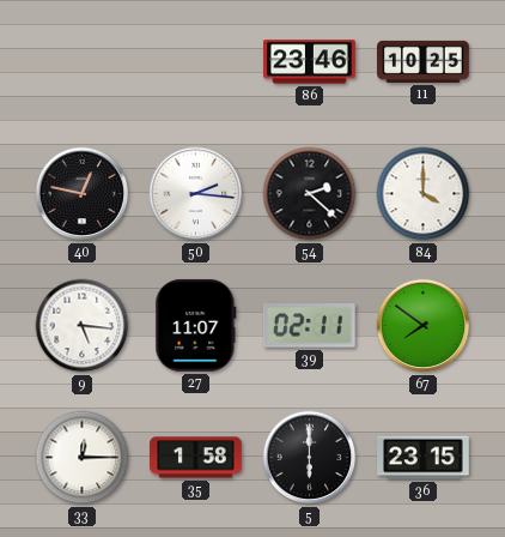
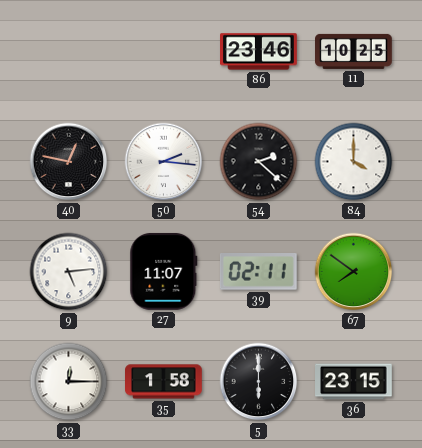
9: 5:16 -> 5:14
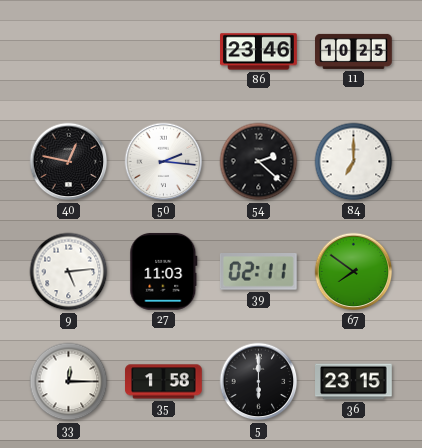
84: 4:00 -> 7:00
27: 11:07 -> 11:03
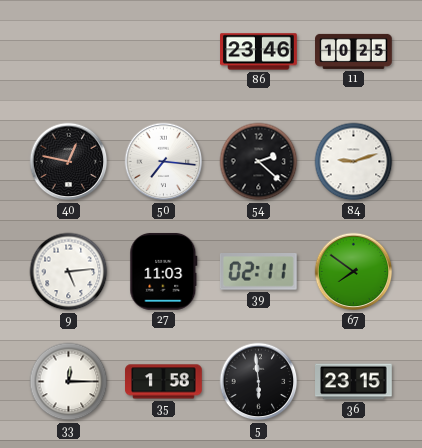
50: 2:16 -> 7:16
84: 7:00 -> 9:12
5: 6:00 -> 5:59
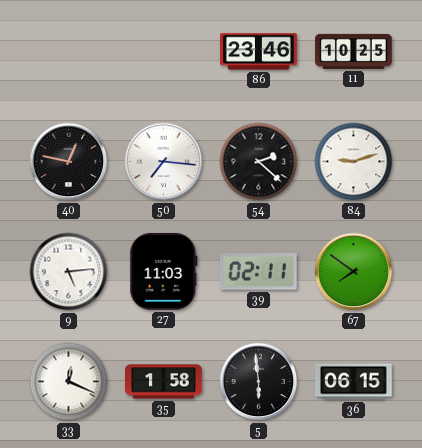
33: 12:15 -> 12:19
36: 23:15 -> 06:15
